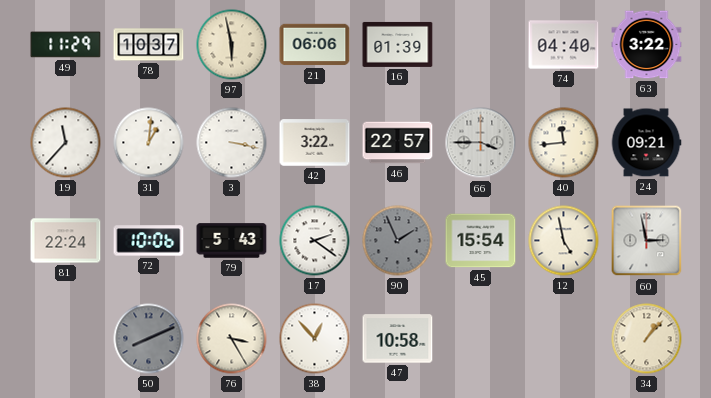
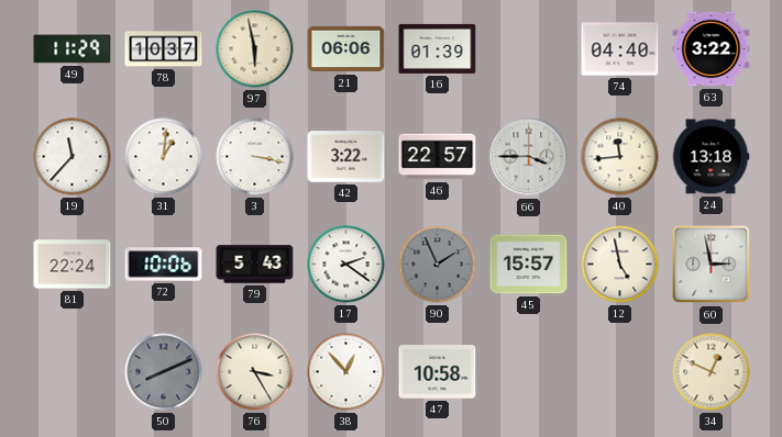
24: 09:21 -> 13:18
45: 15:54 -> 15:57
34: 1:07 -> 12:49
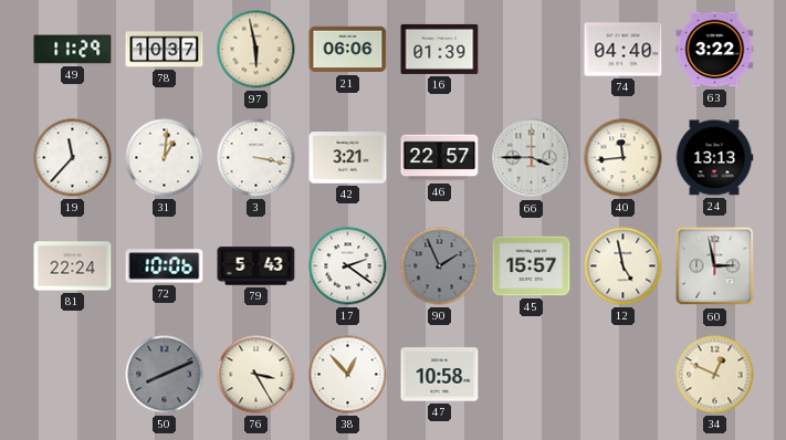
42: 3:22 -> 3:21
24: 13:18 -> 13:13
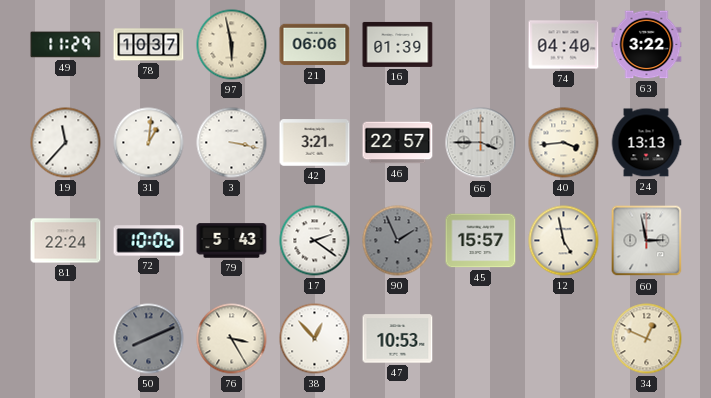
40: 11:44 -> 3:44
47: 10:58 -> 10:53
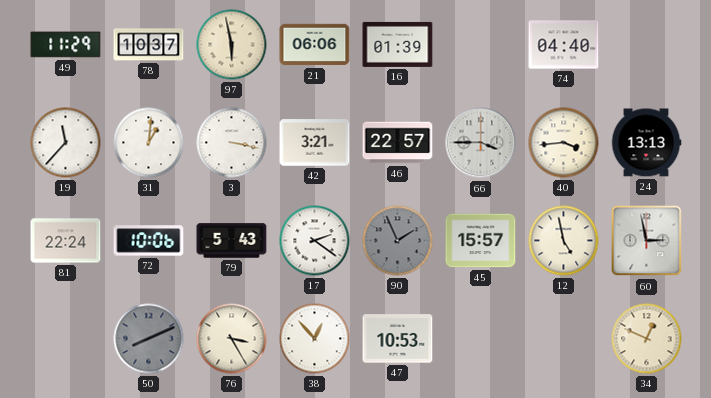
63: 3:22 -> none
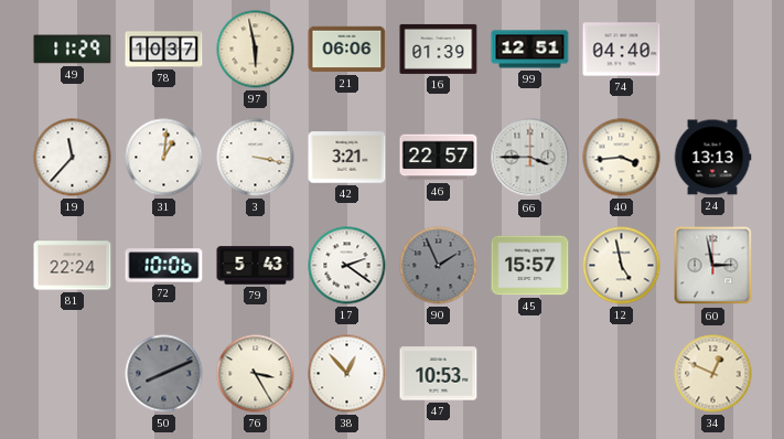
99: none -> 12:51
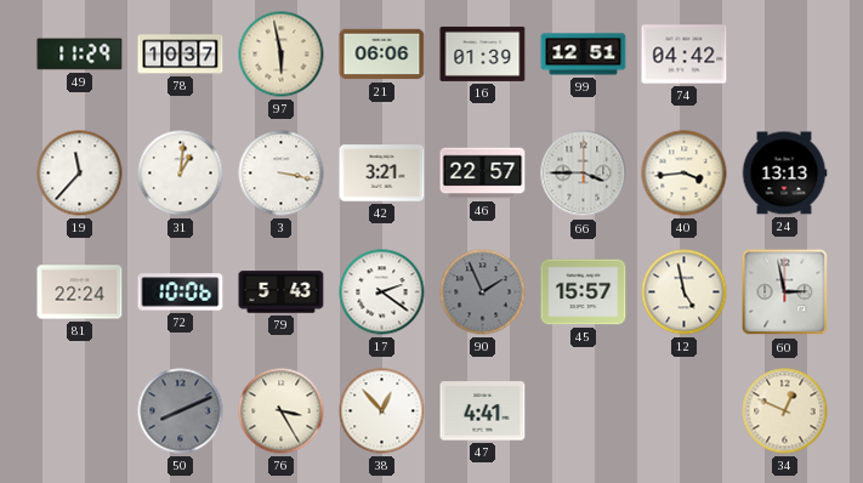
74: 04:40 -> 04:42
47: 10:53 -> 4:41
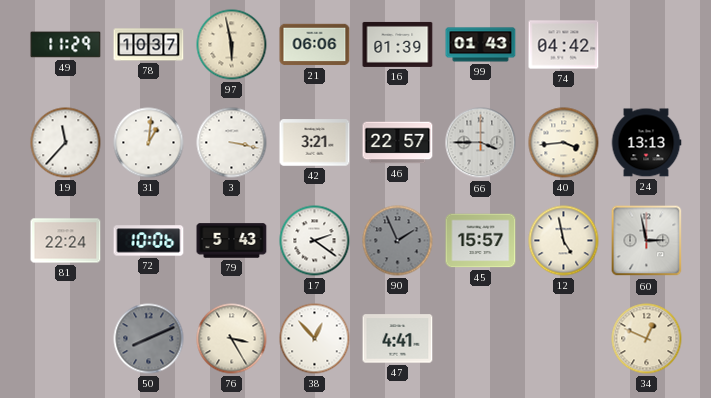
99: 12:51 -> 01:43
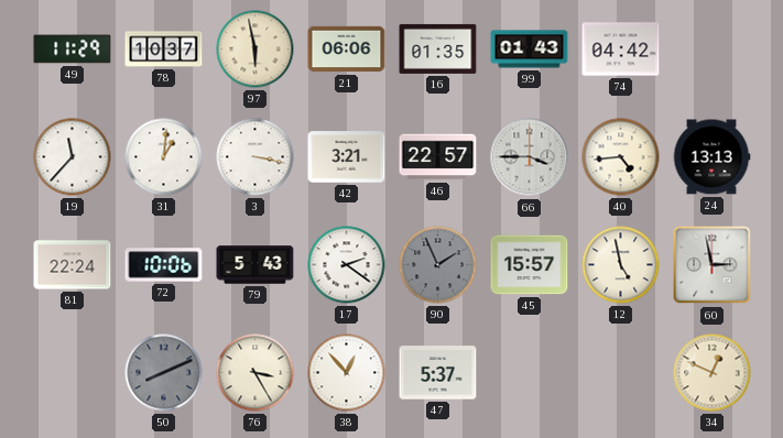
16: 01:39 -> 01:35
40: 3:44 -> 4:44
47: 4:41 -> 5:37
